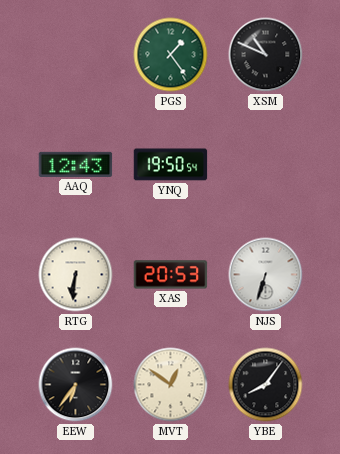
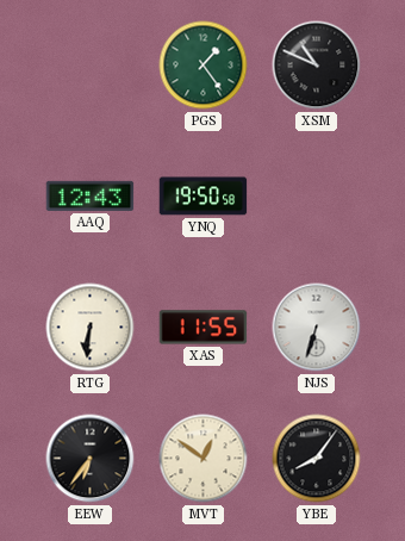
YNQ: 19:50:54 -> 19:50:58
XAS: 20:53 -> 11:55
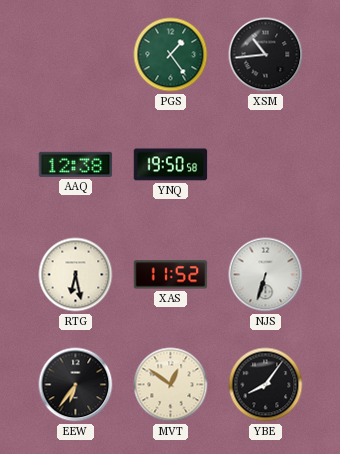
XSM: 10:49 -> 10:44
AAQ: 12:43 -> 12:38
RTG: 6:31 -> 6:28
XAS: 11:55 -> 11:52
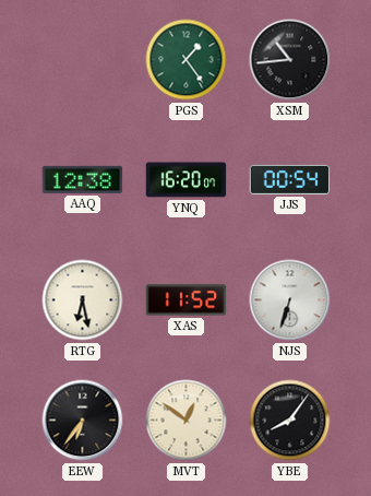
YNQ: 19:50 -> 16:20
JJS: none -> 00:54
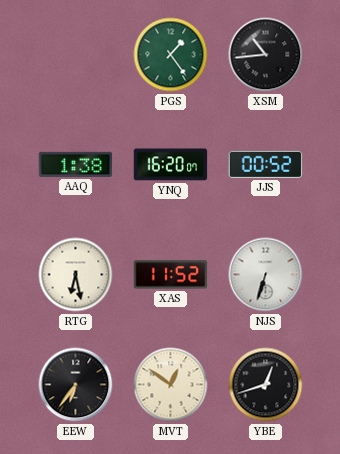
AAQ: 12:38 -> 1:38
JJS: 00:54 -> 00:52
YBE: 8:06 -> 12:42
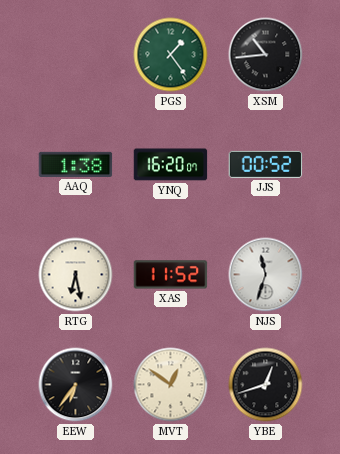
NJS: 6:33 -> 11:33
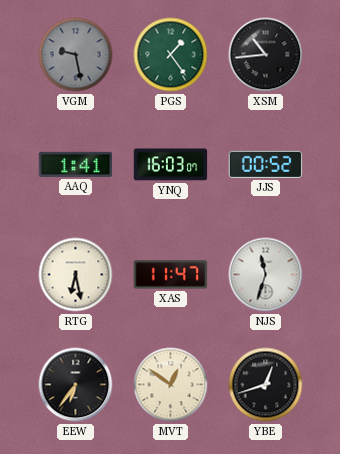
VGM: none -> 9:28
AAQ: 1:38 -> 1:41
YNQ: 16:20 -> 16:03
XAS: 11:52 -> 11:47
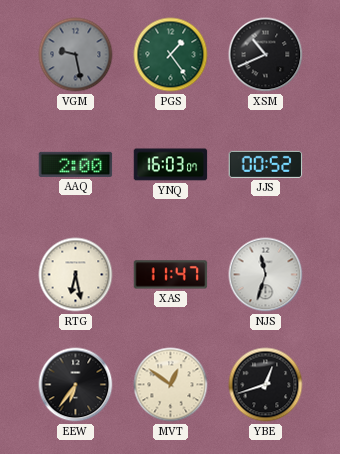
XSM: 10:44 -> 10:41
AAQ: 1:41 -> 2:00
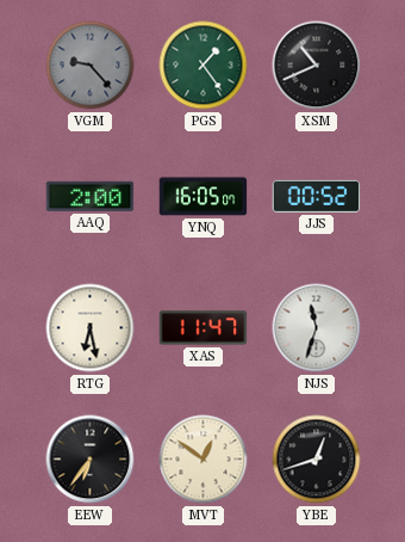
VGM: 9:28 -> 9:23
YNQ: 16:03 -> 16:05
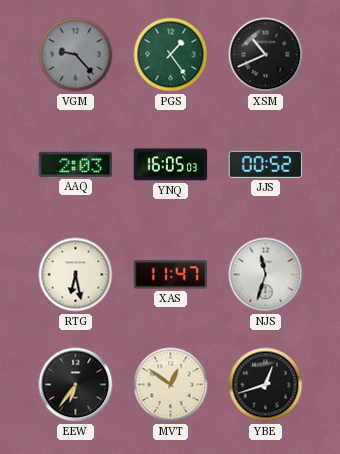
AAQ: 2:00 -> 2:03
YNQ: 16:05:07 -> 16:05:03
